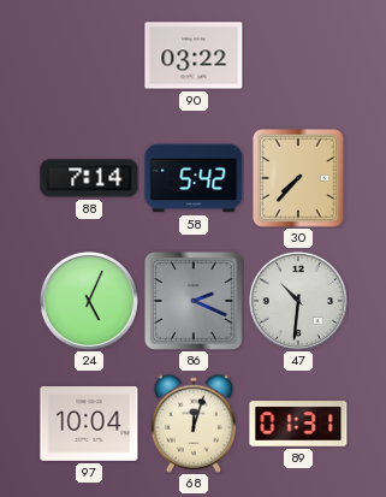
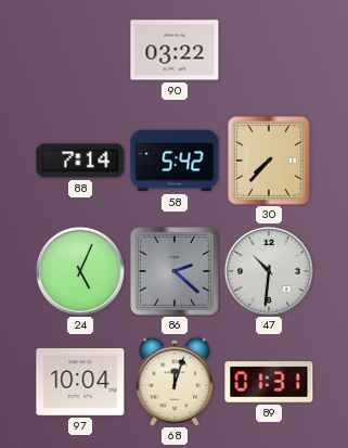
86: 2:19 -> 2:22
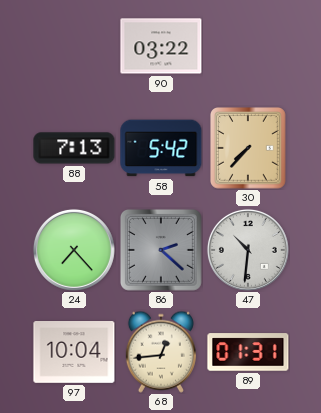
88: 7:14 -> 7:13
24: 5:04 -> 7:23
68: 12:03 -> 12:44
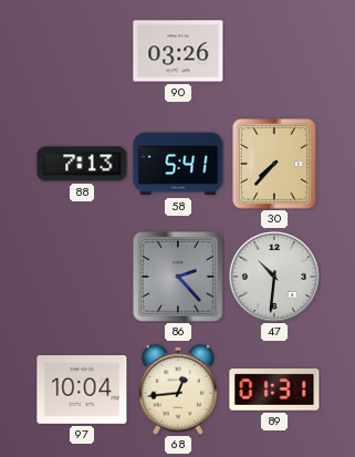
90: 03:22 -> 03:26
58: 5:42 -> 5:41
24: 7:23 -> none
86: 2:22 -> 2:23
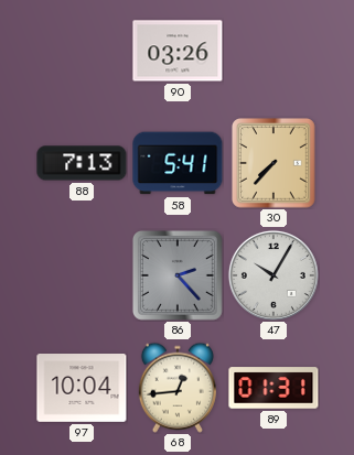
47: 10:31 -> 10:05
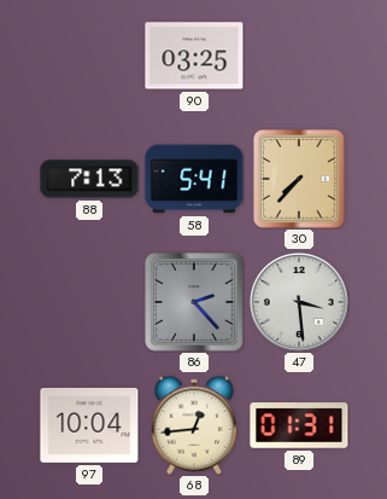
90: 03:26 -> 03:25
47: 10:05 -> 3:29
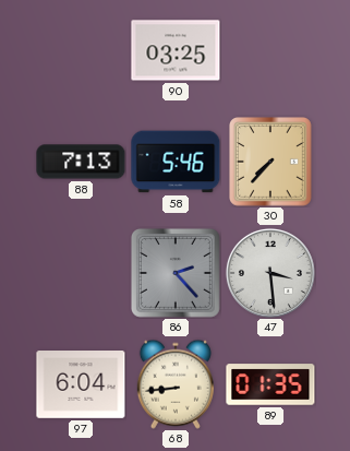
58: 5:41 -> 5:46
97: 10:04 -> 6:04
68: 12:44 -> 8:44
89: 01:31 -> 01:35
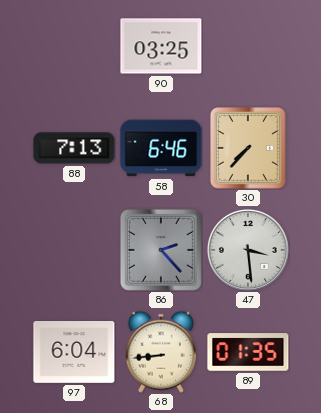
58: 5:46 -> 6:46
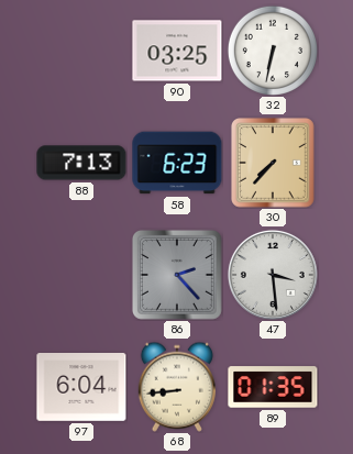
32: none -> 6:32
58: 6:46 -> 6:23
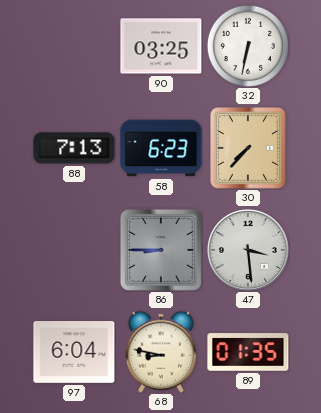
86: 2:23 -> 8:45
68: 8:44 -> 8:47
